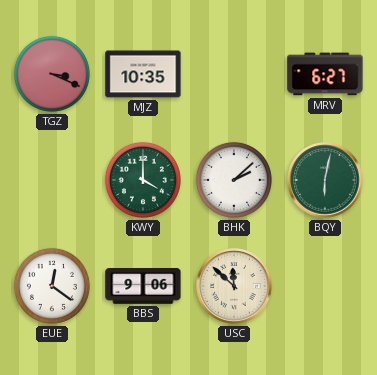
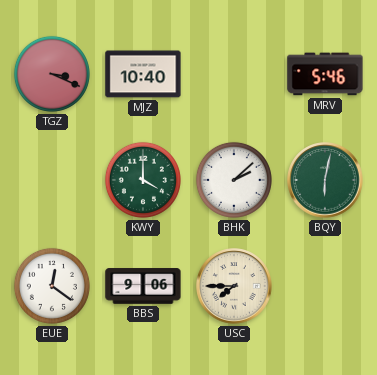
MJZ: 10:35 -> 10:40
MRV: 6:27 -> 5:46
USC: 11:52 -> 7:45
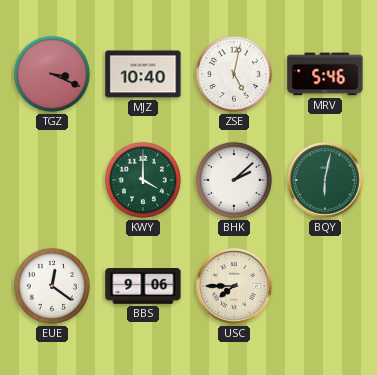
ZSE: none -> 5:02
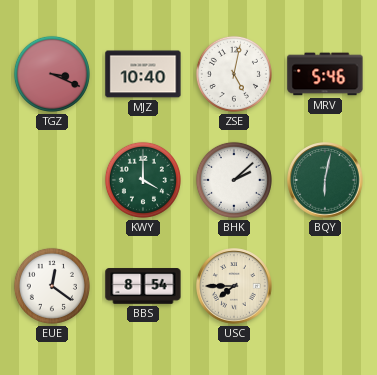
BBS: 9:06 -> 8:54
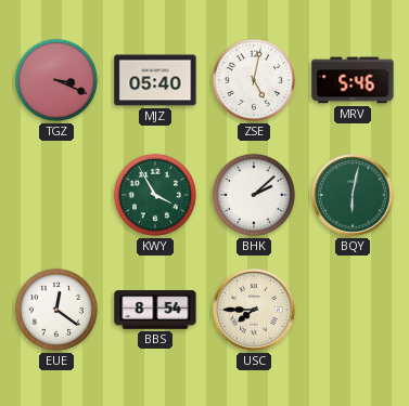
MJZ: 10:40 -> 05:40
KWY: 4:00 -> 3:55
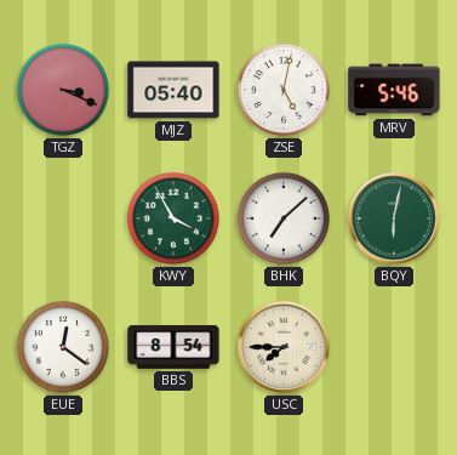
BHK: 2:08 -> 7:08
